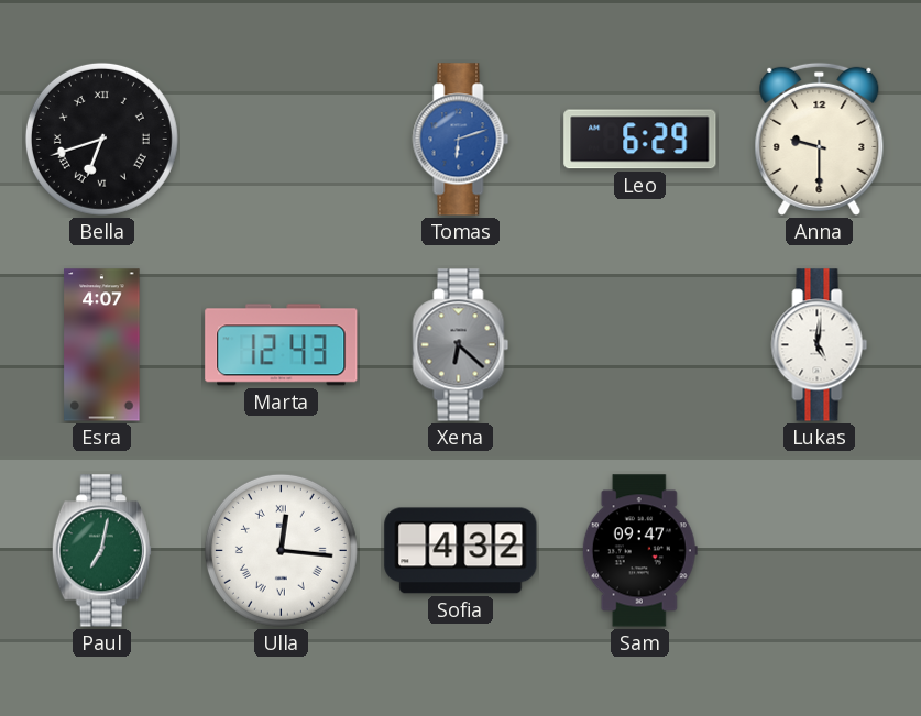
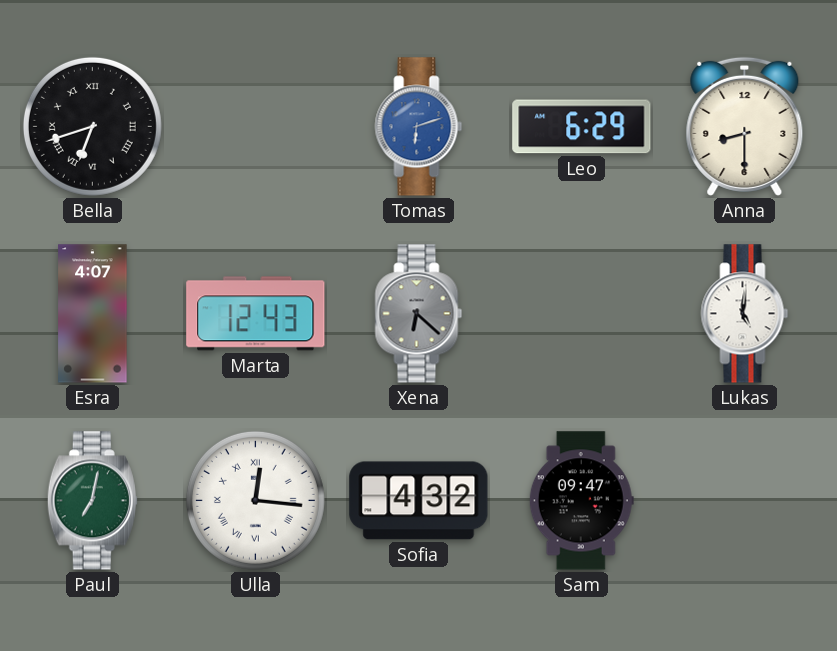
Anna: 9:30 -> 8:30
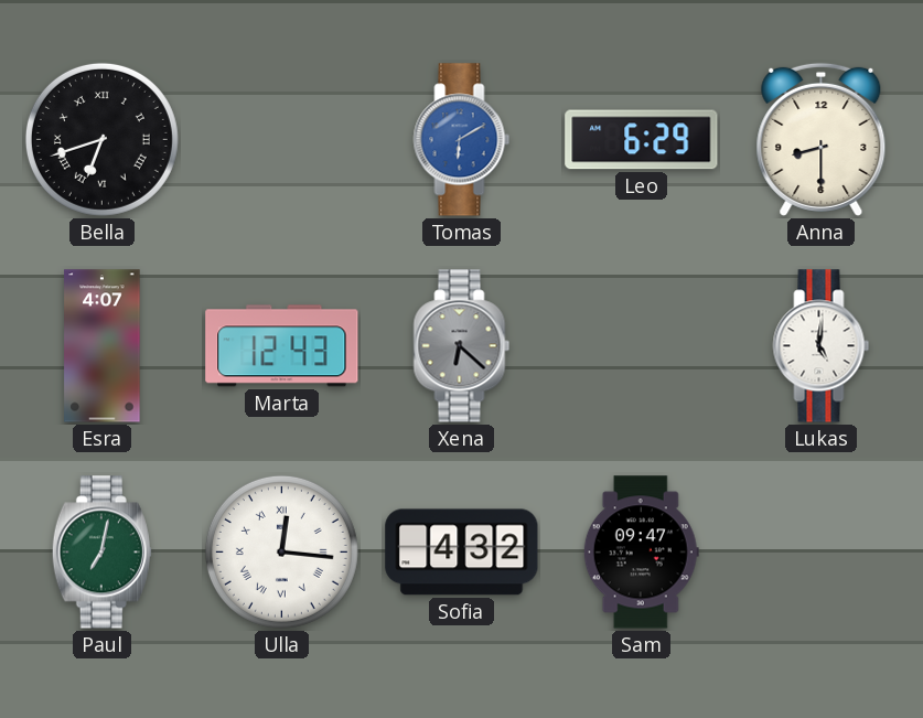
Tomas: 6:12 -> 6:10
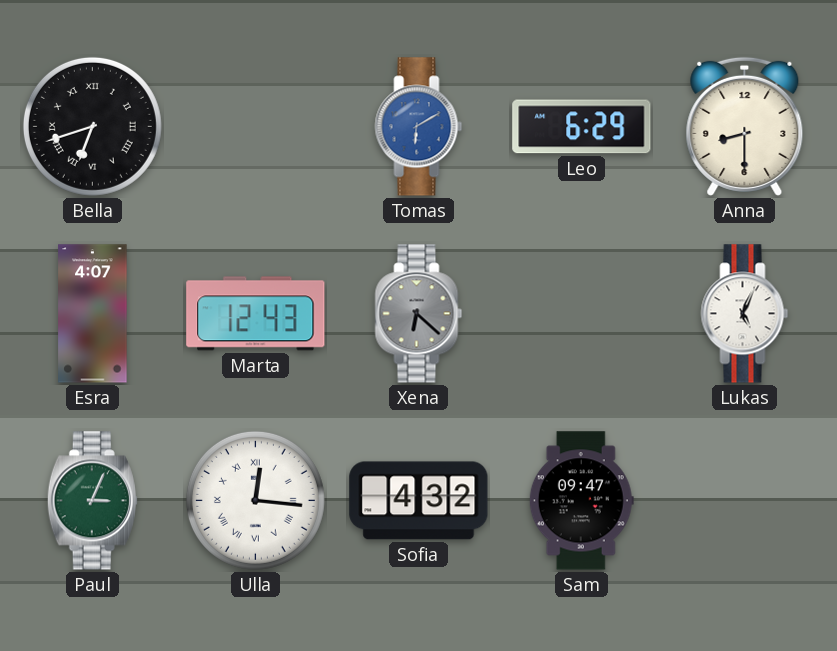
Lukas: 5:01 -> 5:04
Paul: 7:02 -> 3:04
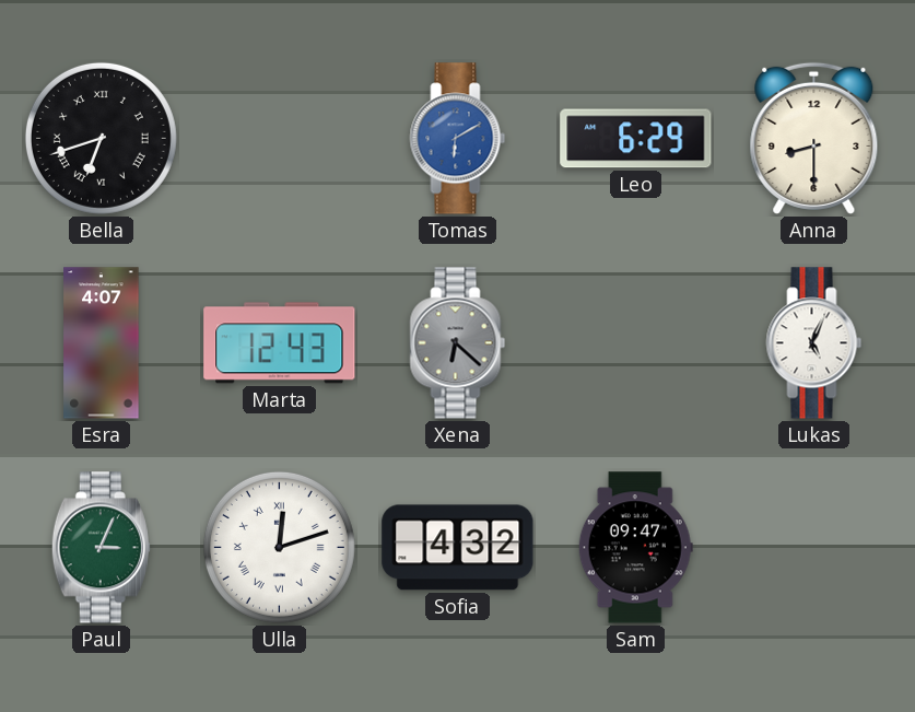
Ulla: 12:16 -> 12:12
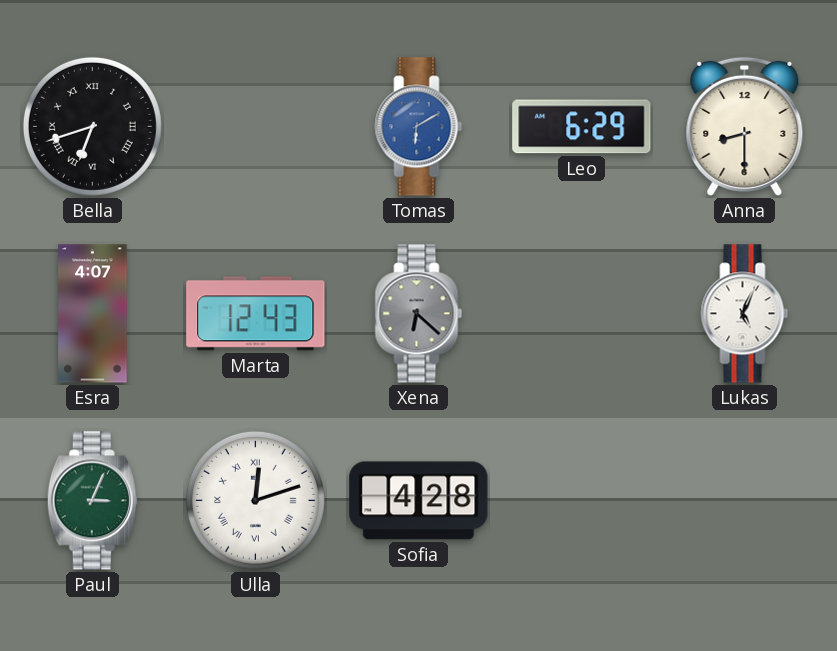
Sofia: 4:32 -> 4:28
Sam: 09:47 -> none
